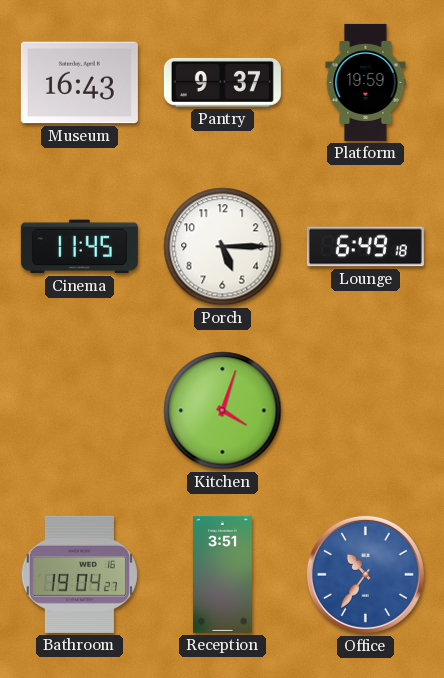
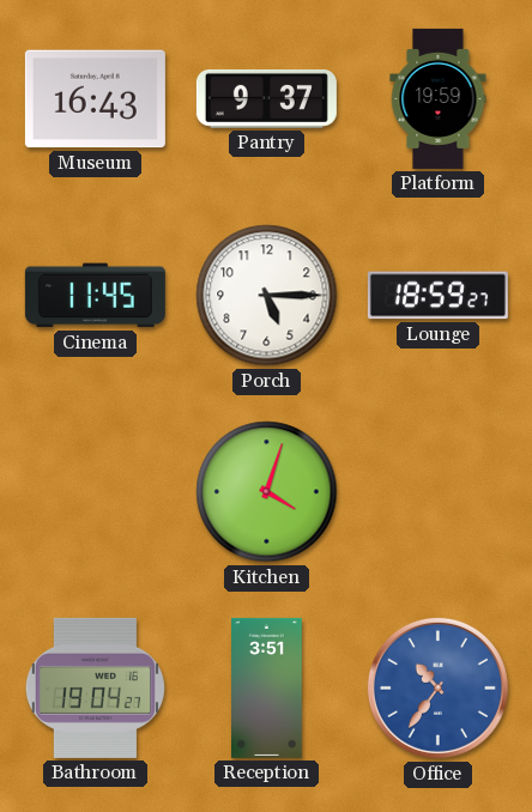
Lounge: 6:49 -> 18:59
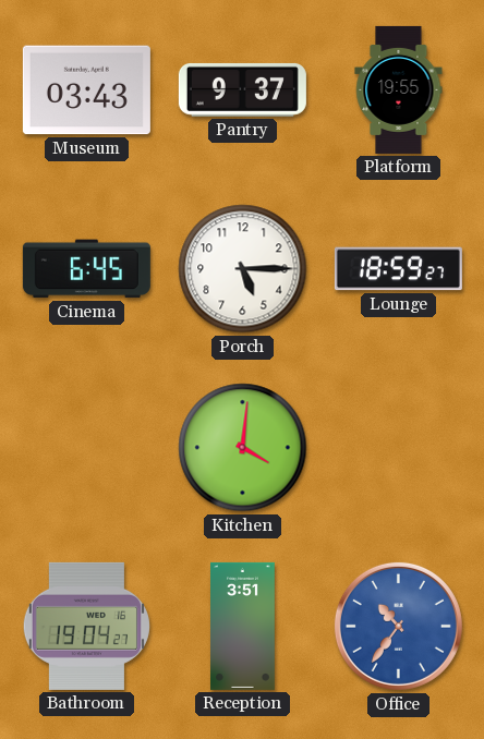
Museum: 16:43 -> 03:43
Platform: 19:59 -> 19:55
Cinema: 11:45 -> 6:45
Kitchen: 4:03 -> 4:01
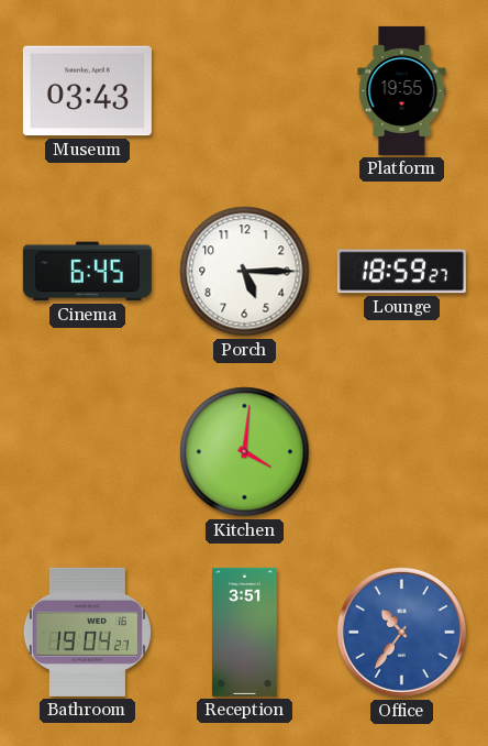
Pantry: 9:37 -> none
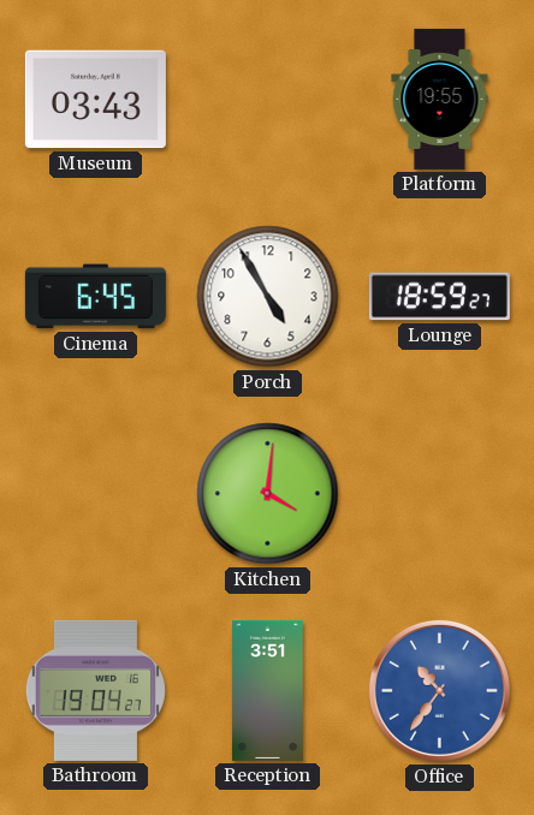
Porch: 5:15 -> 4:55
